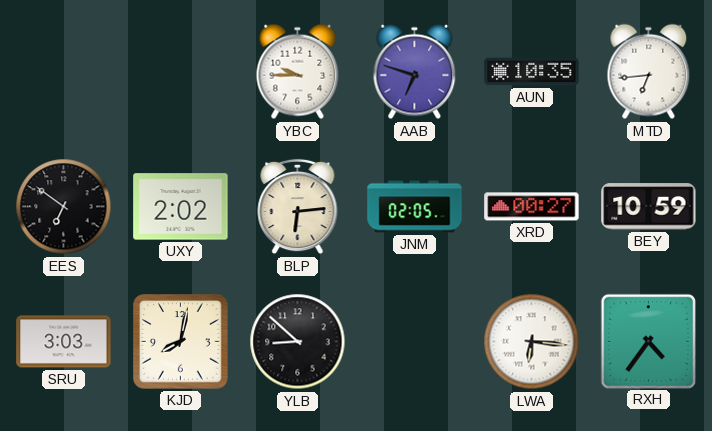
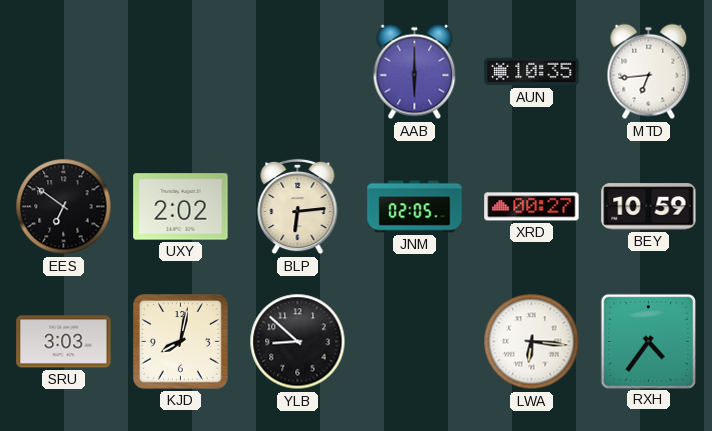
YBC: 9:45 -> none
AAB: 6:48 -> 6:00
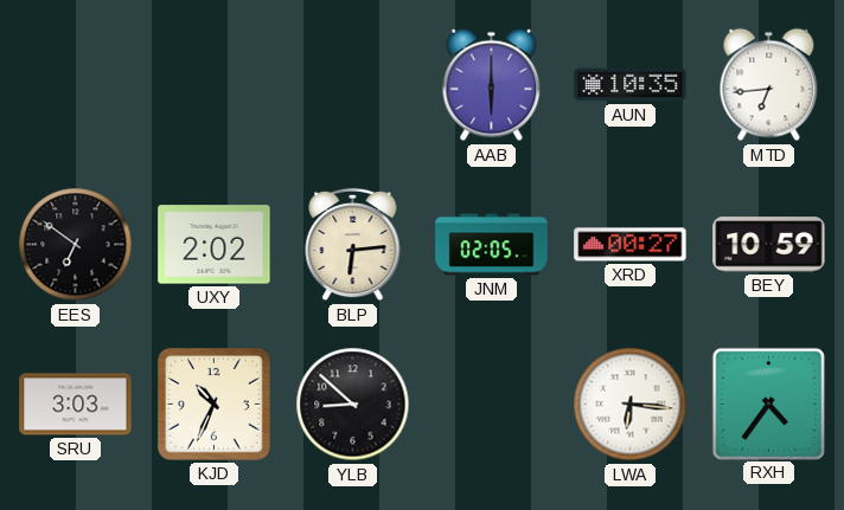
KJD: 8:02 -> 10:34
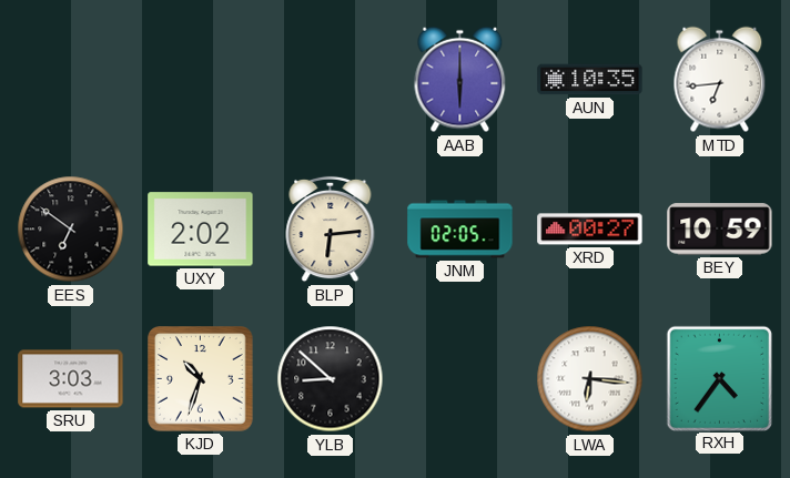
KJD: 10:34 -> 10:33
